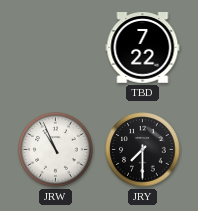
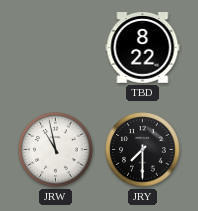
TBD: 7:22 -> 8:22
JRW: 10:56 -> 10:58
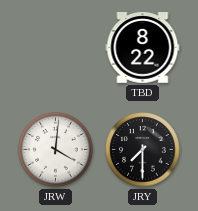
JRW: 10:58 -> 4:01
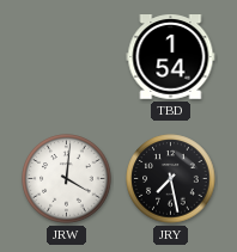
TBD: 8:22 -> 1:54
JRY: 7:30 -> 7:28
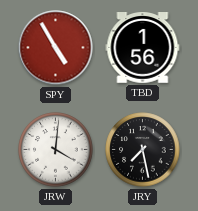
SPY: none -> 4:55
TBD: 1:54 -> 1:56
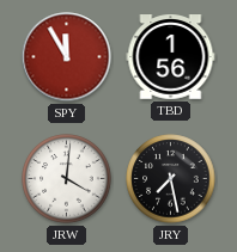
SPY: 4:55 -> 11:55
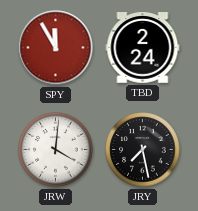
TBD: 1:56 -> 2:24
